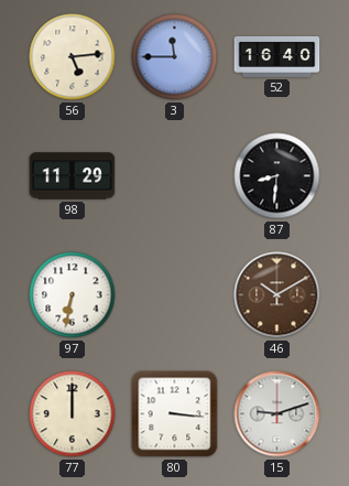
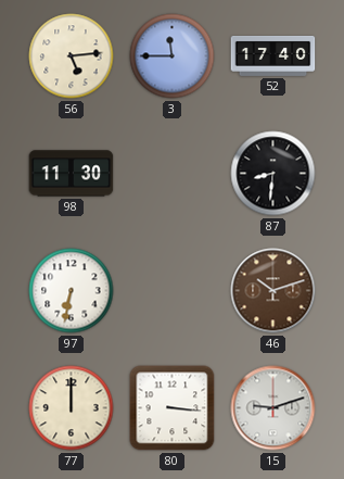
52: 16:40 -> 17:40
98: 11:29 -> 11:30
46: 10:10 -> 10:12
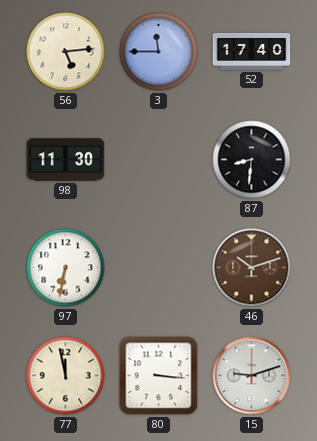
77: 12:00 -> 11:58
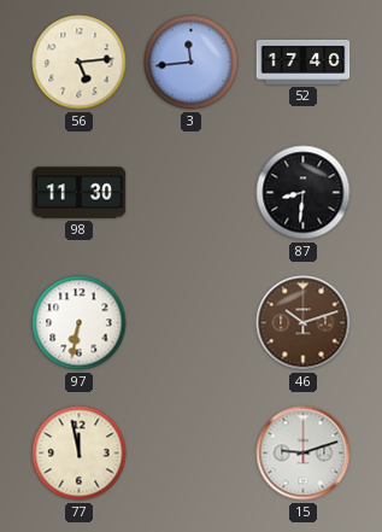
3: 11:45 -> 11:44
80: 3:16 -> none
